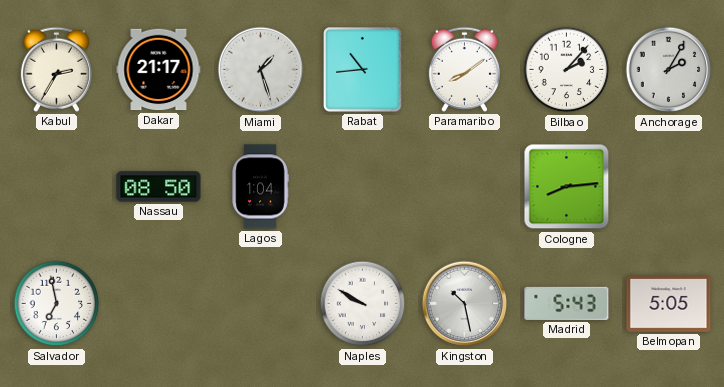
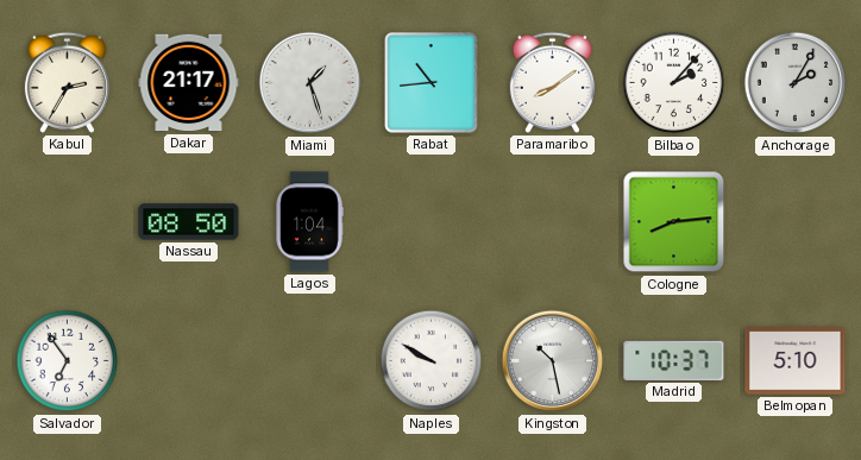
Salvador: 6:58 -> 6:54
Madrid: 5:43 -> 10:37
Belmopan: 5:05 -> 5:10
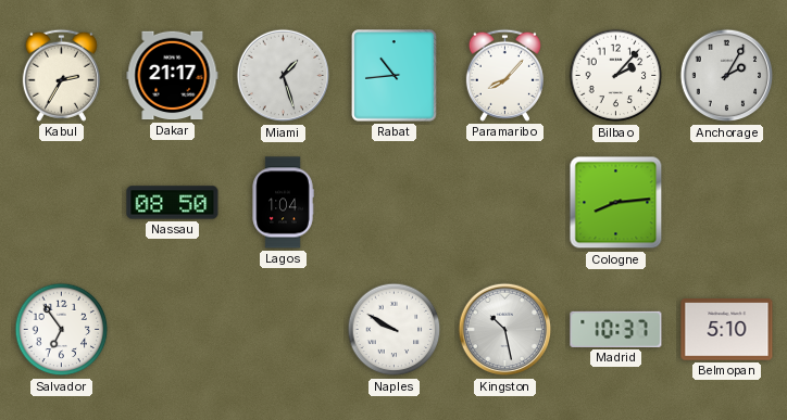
Paramaribo: 8:09 -> 8:07
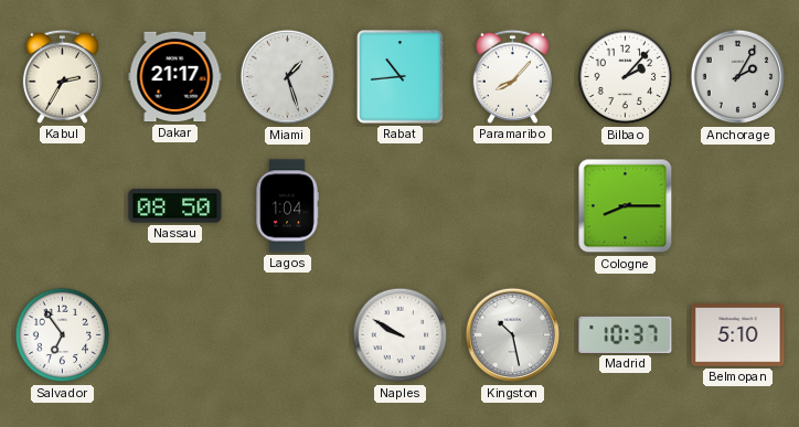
Cologne: 8:14 -> 8:15
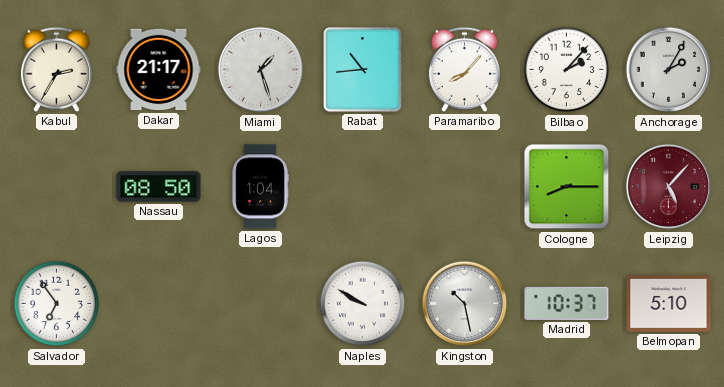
Leipzig: none -> 5:07
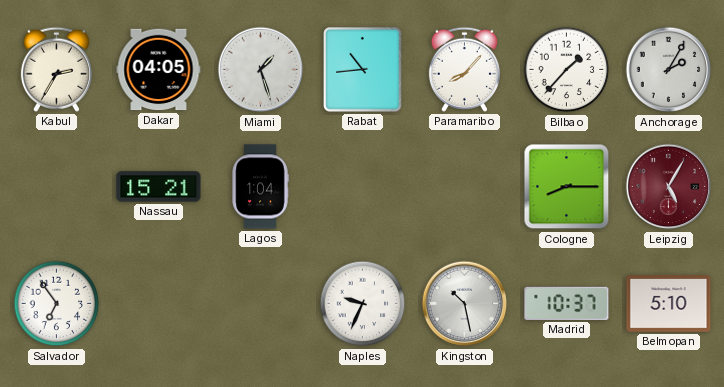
Dakar: 21:17 -> 04:05
Bilbao: 2:07 -> 1:37
Nassau: 08:50 -> 15:21
Leipzig: 5:07 -> 5:05
Naples: 9:50 -> 9:34
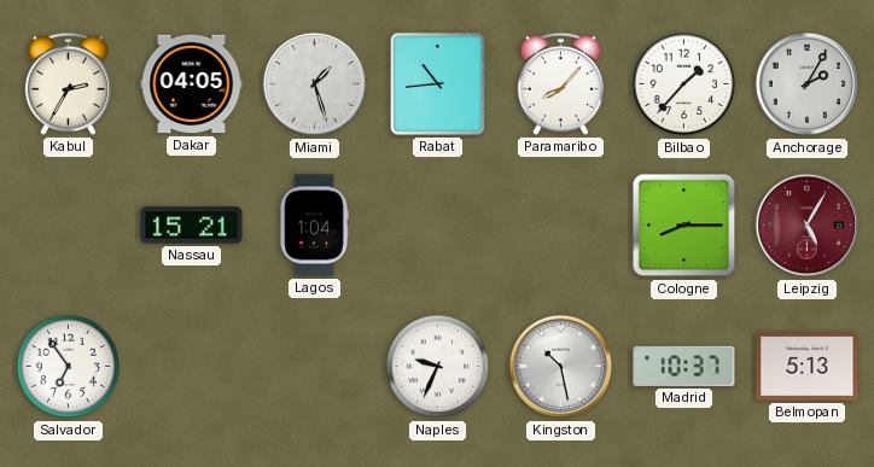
Belmopan: 5:10 -> 5:13
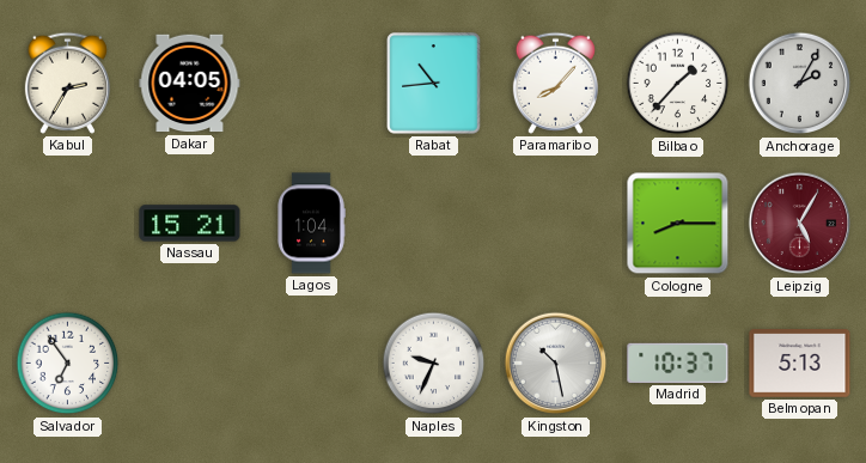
Miami: 1:27 -> none
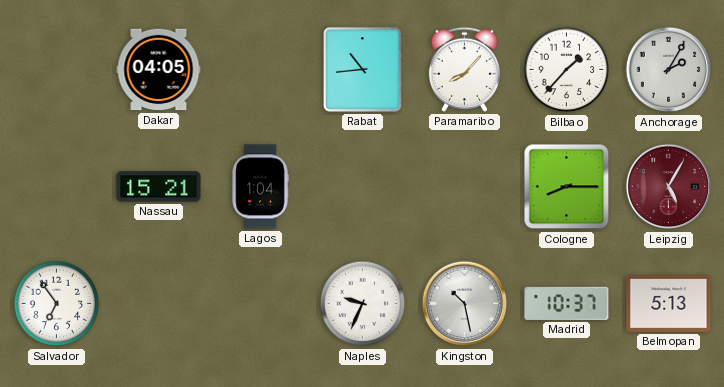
Kabul: 2:35 -> none
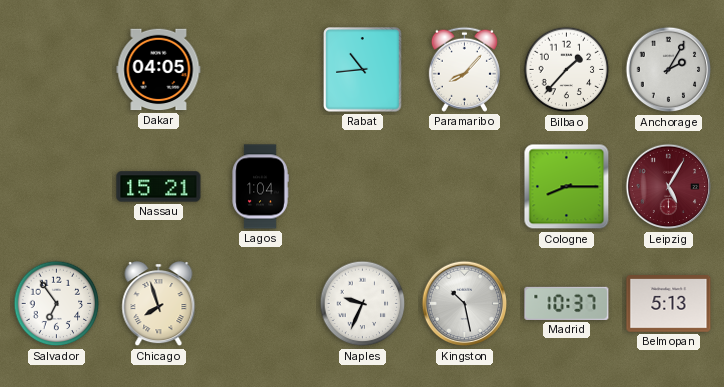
Chicago: none -> 7:57
